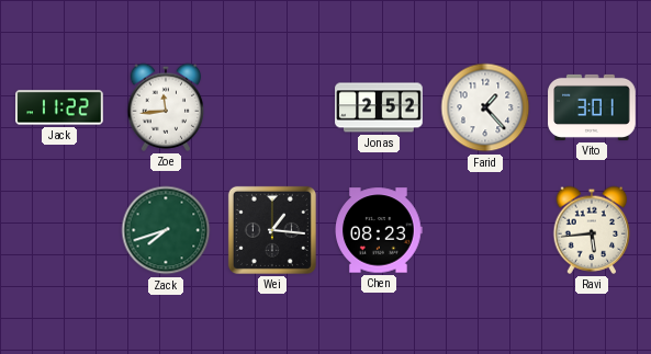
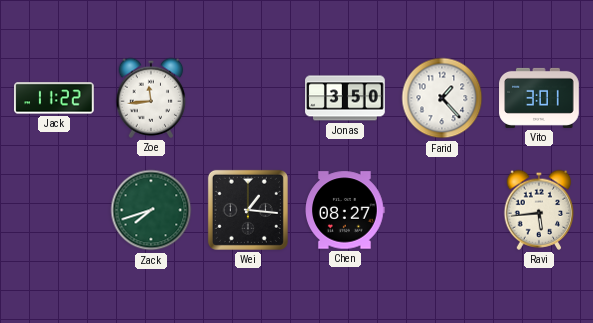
Jonas: 2:52 -> 3:50
Chen: 08:23 -> 08:27
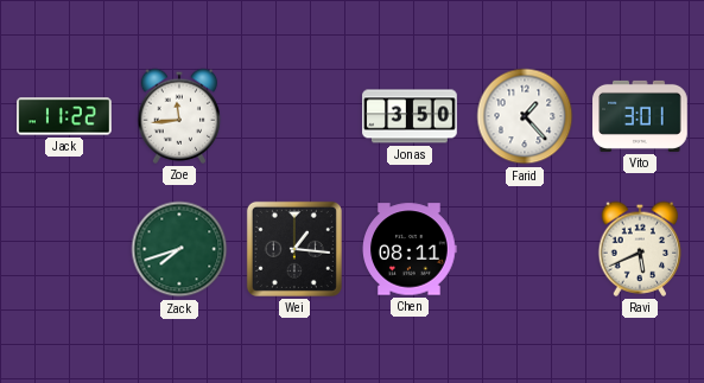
Chen: 08:27 -> 08:11
Ravi: 5:44 -> 5:41
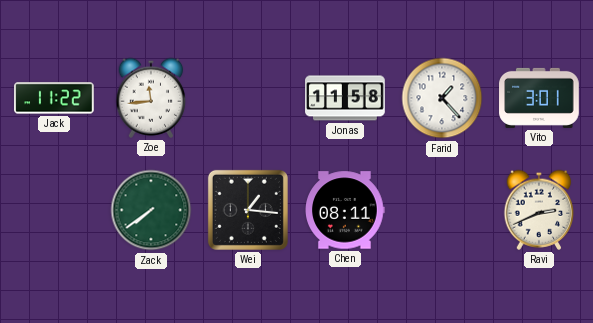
Jonas: 3:50 -> 11:58
Zack: 7:42 -> 7:39
Ravi: 5:41 -> 2:41
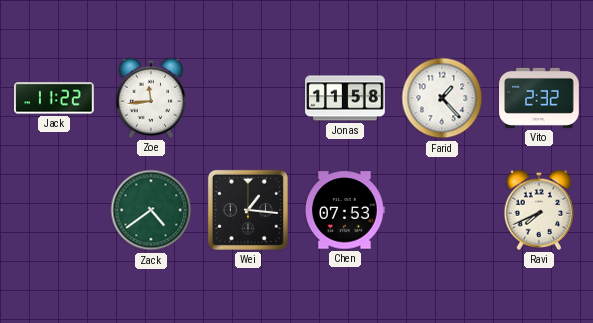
Vito: 3:01 -> 2:32
Zack: 7:39 -> 4:39
Chen: 08:11 -> 07:53
Ravi: 2:41 -> 7:41
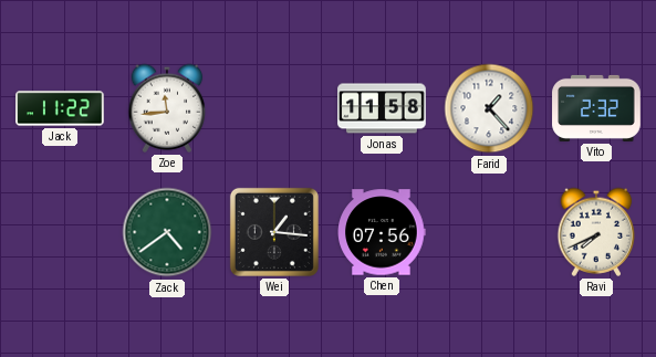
Chen: 07:53 -> 07:56
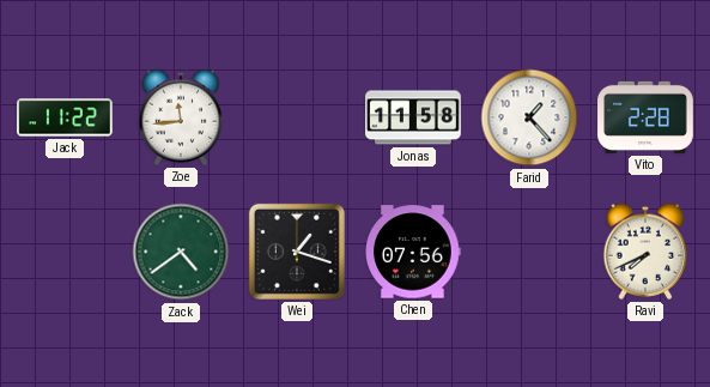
Vito: 2:32 -> 2:28
Wei: 1:16 -> 1:18
